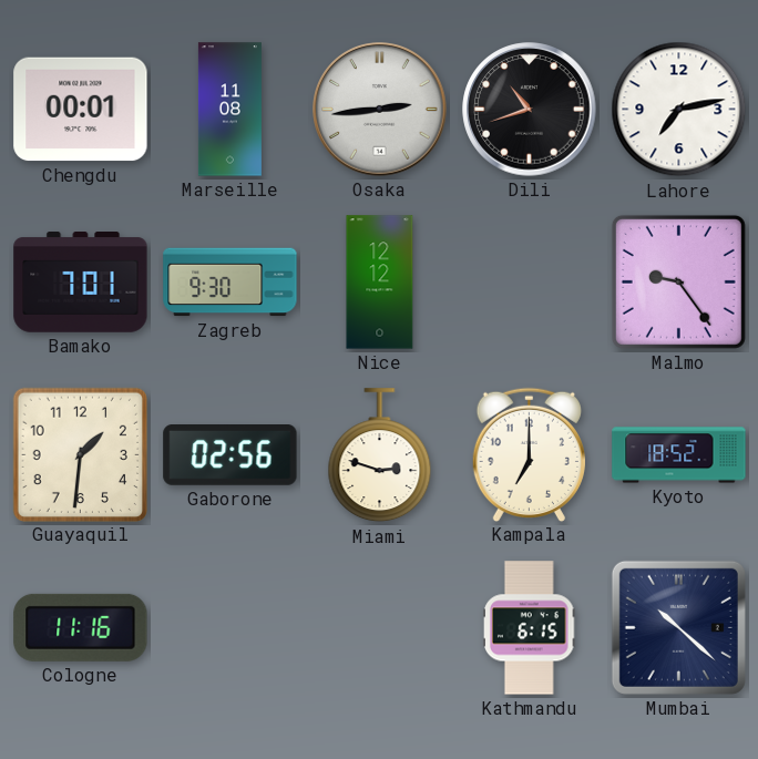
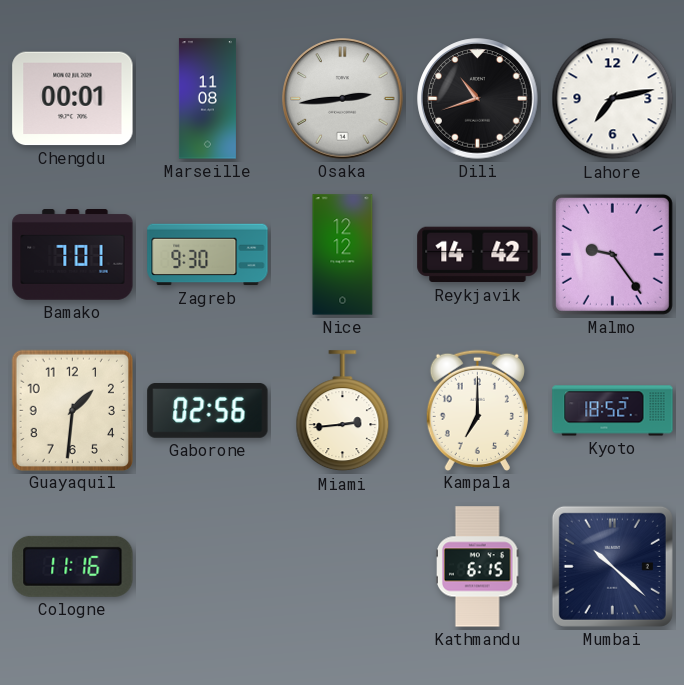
Reykjavik: none -> 14:42
Miami: 2:48 -> 2:44
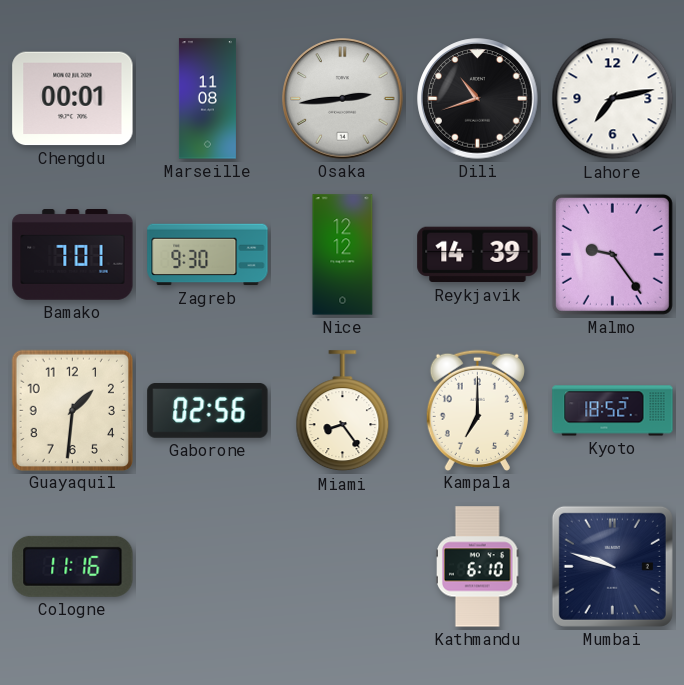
Reykjavik: 14:42 -> 14:39
Miami: 2:44 -> 8:24
Kathmandu: 6:15 -> 6:10
Mumbai: 10:22 -> 9:48
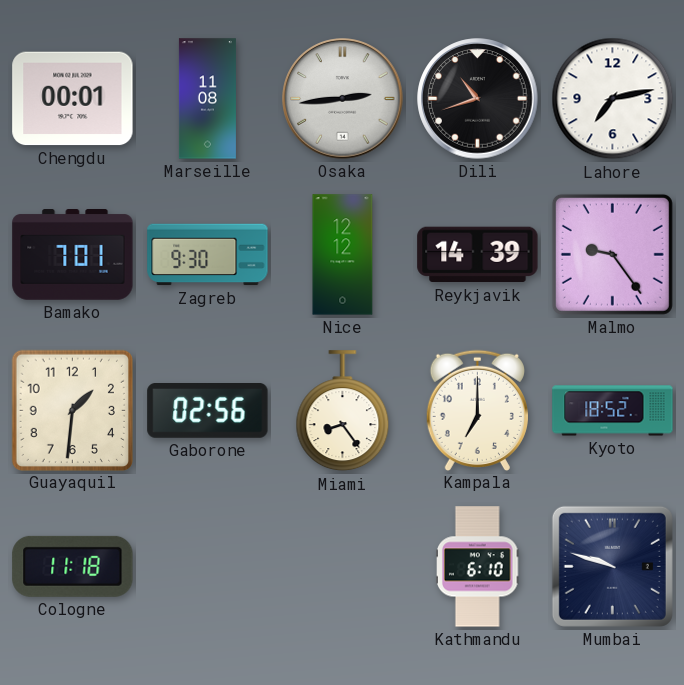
Cologne: 11:16 -> 11:18
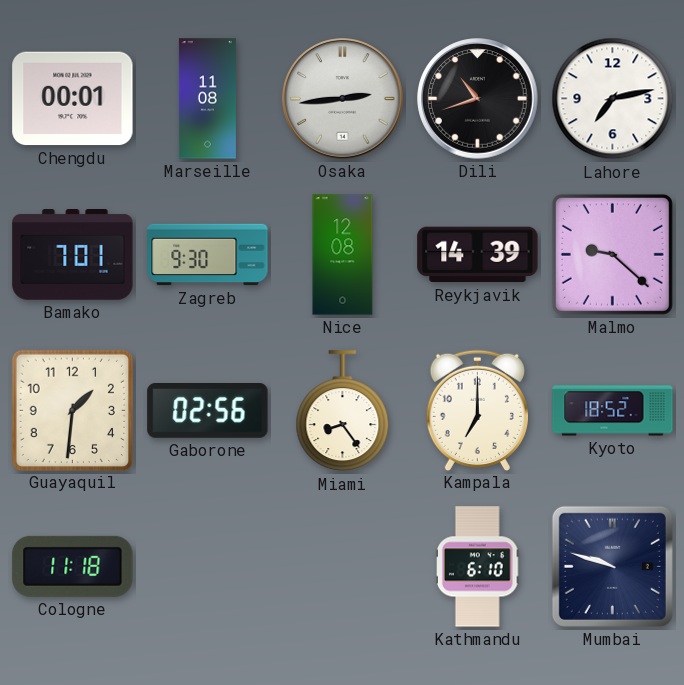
Nice: 12:12 -> 12:08
Malmo: 9:24 -> 9:22
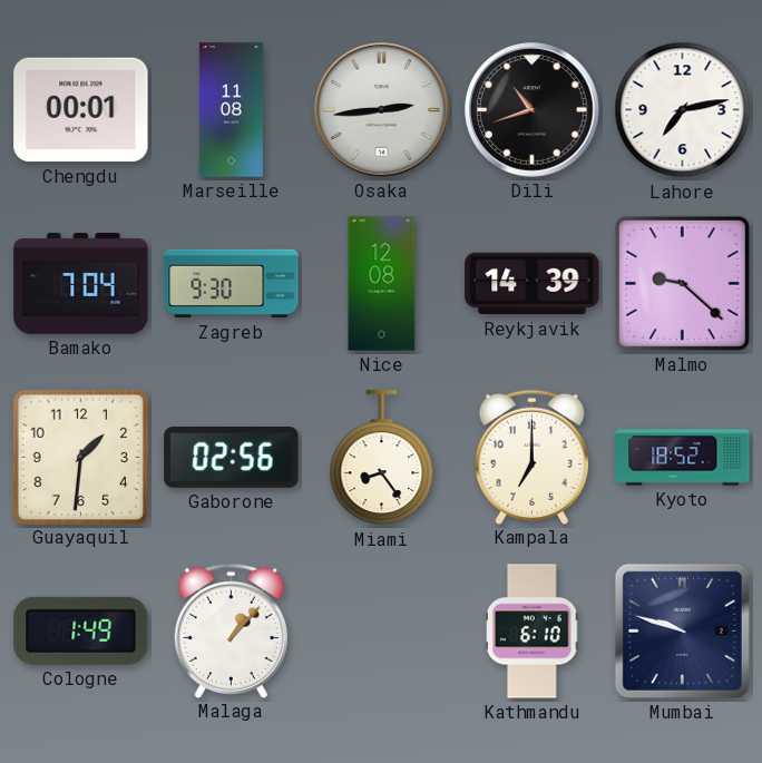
Bamako: 7:01 -> 7:04
Cologne: 11:18 -> 1:49
Malaga: none -> 1:07
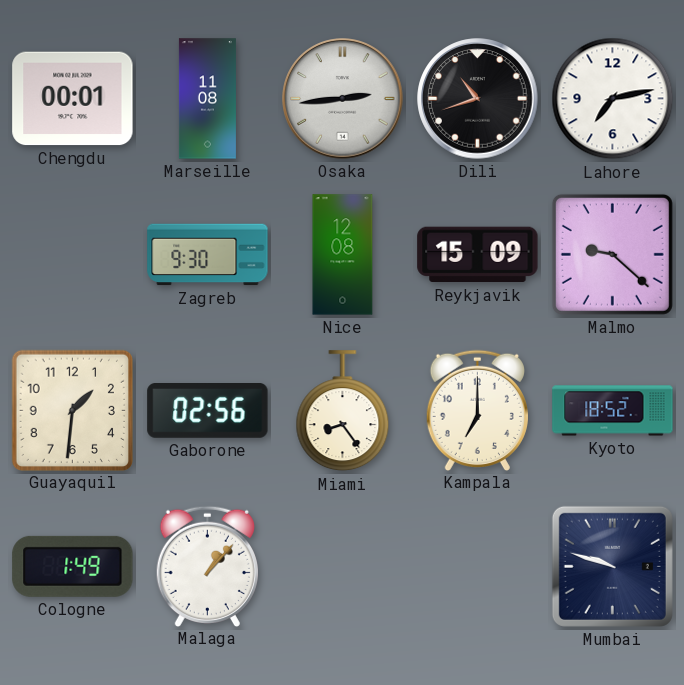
Bamako: 7:04 -> none
Reykjavik: 14:39 -> 15:09
Kathmandu: 6:10 -> none
